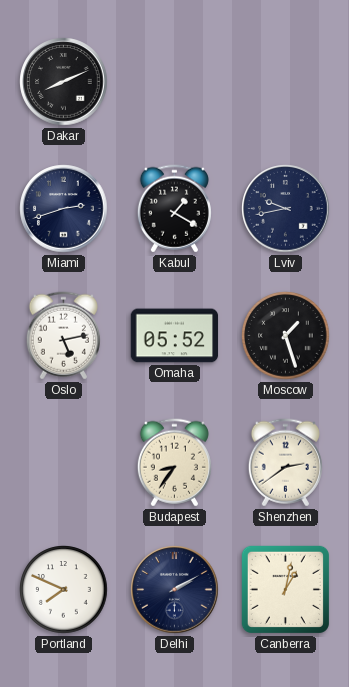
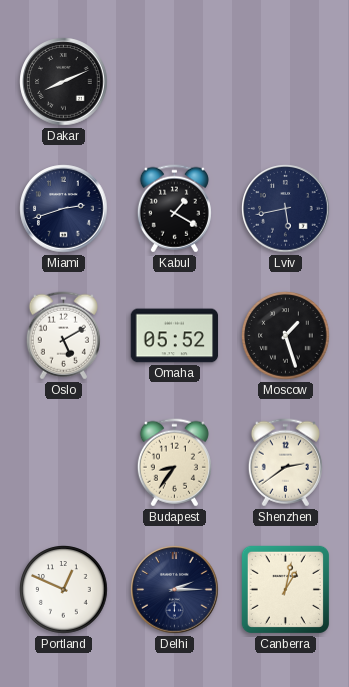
Lviv: 9:43 -> 5:43
Oslo: 5:13 -> 5:10
Portland: 7:49 -> 12:49
Delhi: 2:10 -> 2:15
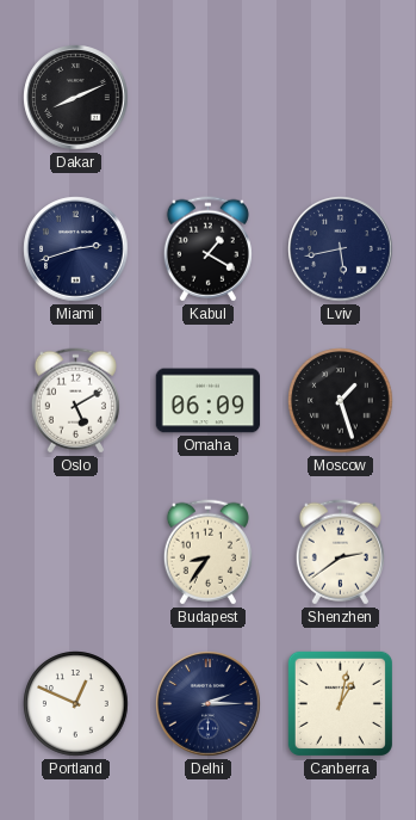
Omaha: 05:52 -> 06:09
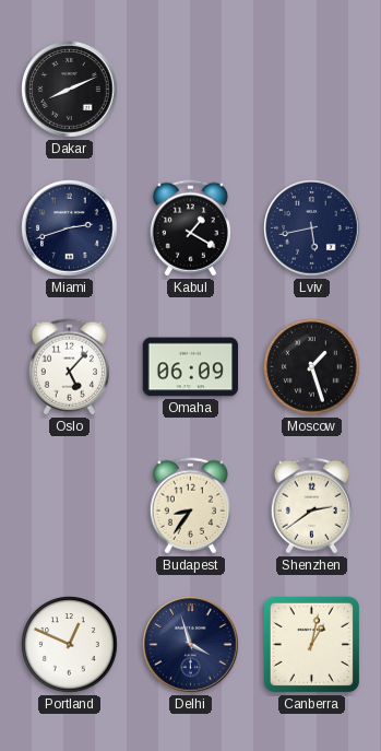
Oslo: 5:10 -> 5:07
Delhi: 2:15 -> 3:57
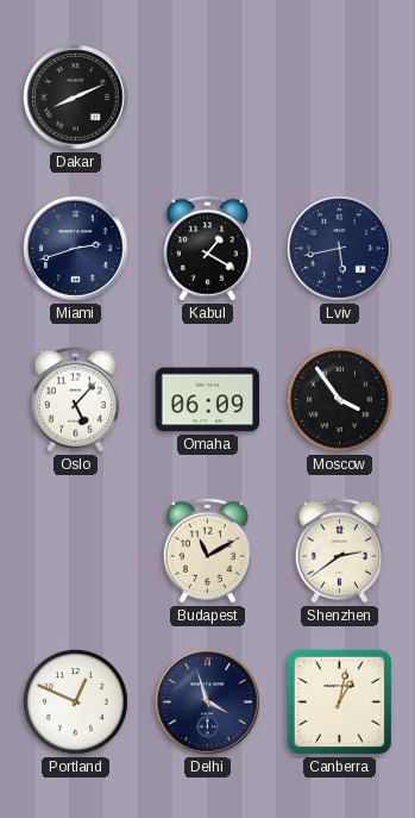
Moscow: 1:27 -> 3:54
Budapest: 8:36 -> 11:10
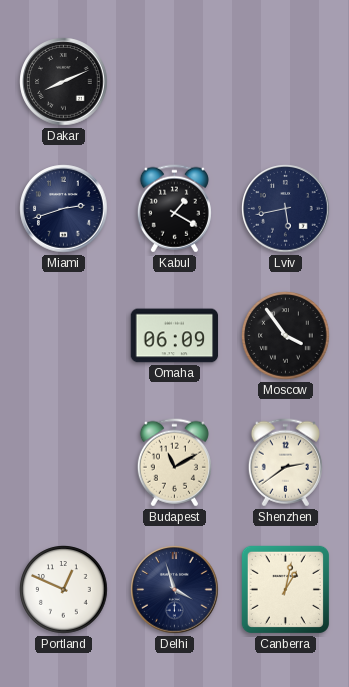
Oslo: 5:07 -> none
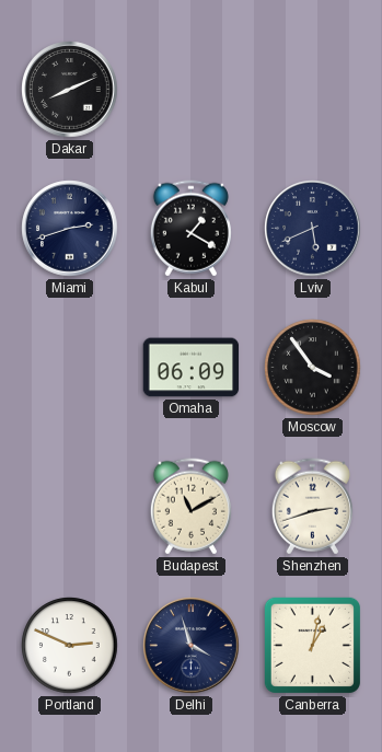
Lviv: 5:43 -> 5:41
Shenzhen: 2:39 -> 2:42
Portland: 12:49 -> 2:49
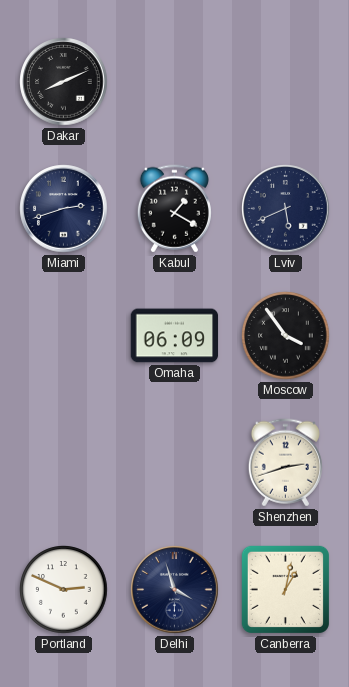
Budapest: 11:10 -> none
